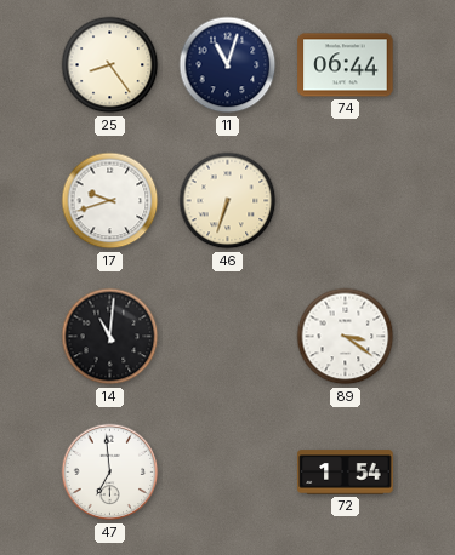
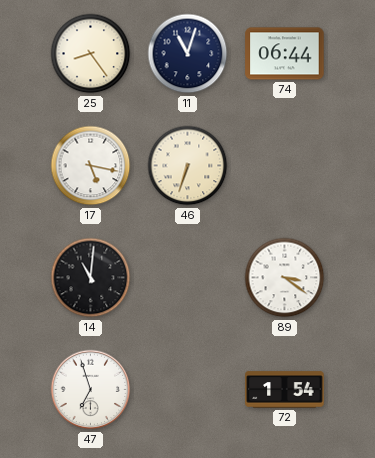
17: 9:42 -> 5:17
47: 6:59 -> 6:57
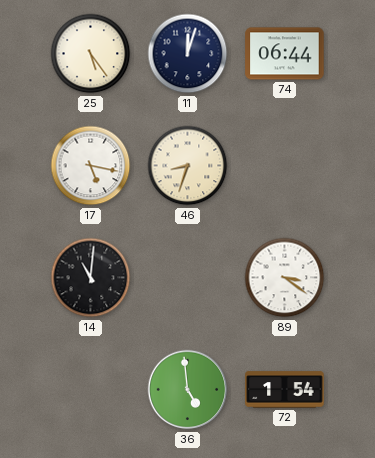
25: 8:24 -> 5:24
11: 11:03 -> 12:03
46: 6:33 -> 8:33
47: 6:57 -> none
36: none -> 4:59
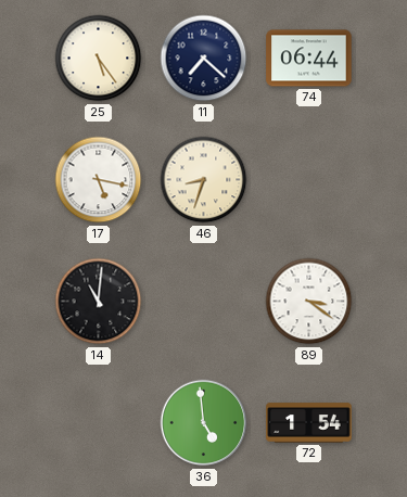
11: 12:03 -> 7:22
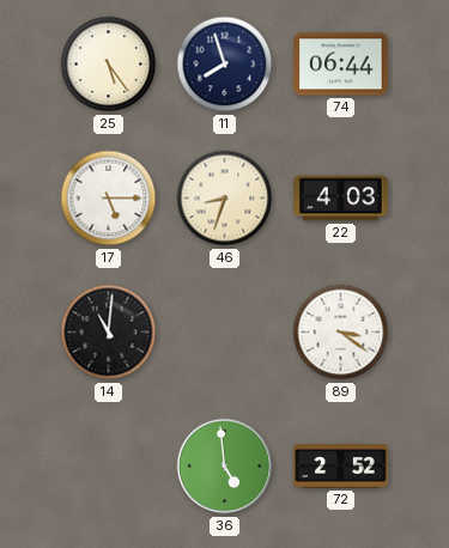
11: 7:22 -> 7:57
17: 5:17 -> 5:15
22: none -> 4:03
72: 1:54 -> 2:52
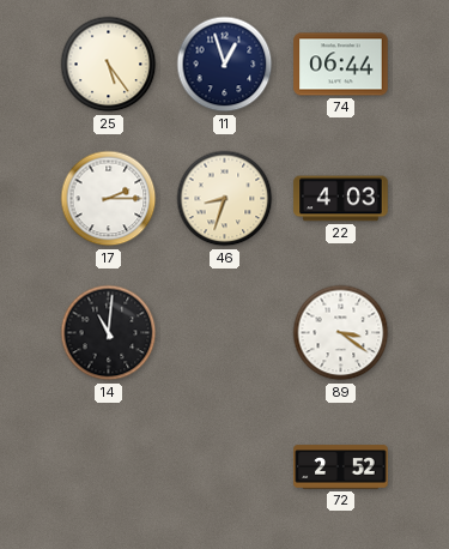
11: 7:57 -> 12:57
17: 5:15 -> 2:15
36: 4:59 -> none
